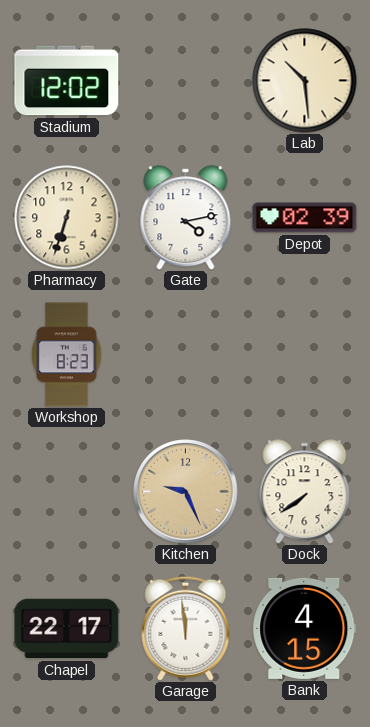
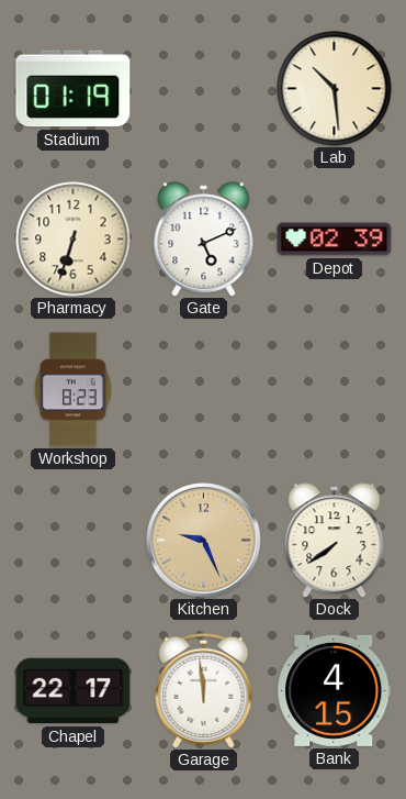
Stadium: 12:02 -> 01:19
Gate: 4:13 -> 5:11
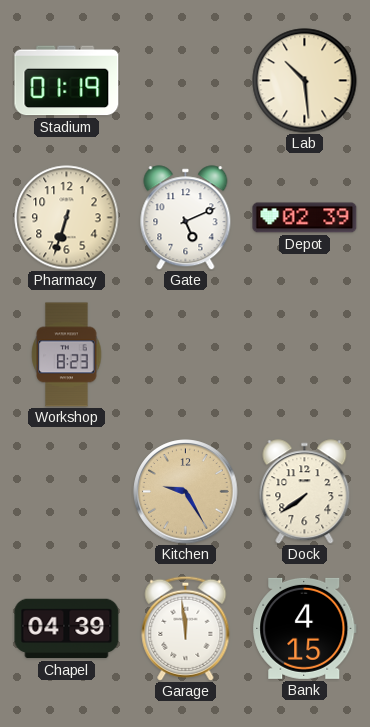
Kitchen: 9:26 -> 9:25
Chapel: 22:17 -> 04:39
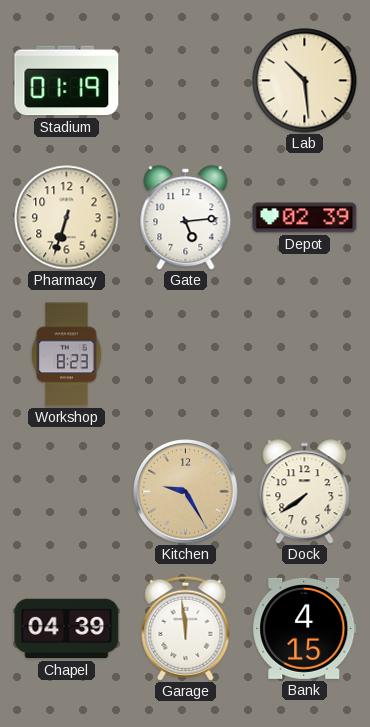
Gate: 5:11 -> 5:14
